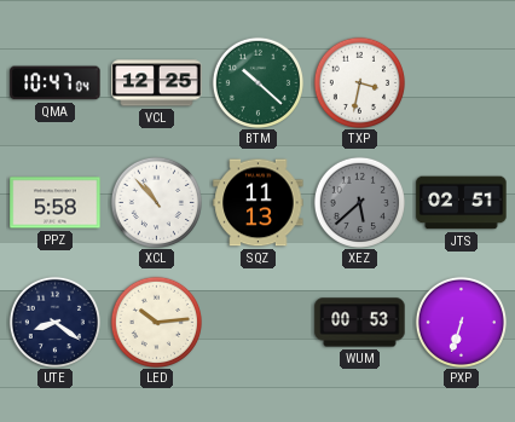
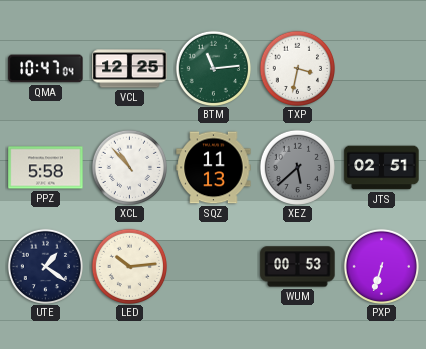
BTM: 10:22 -> 11:14
UTE: 8:21 -> 1:21
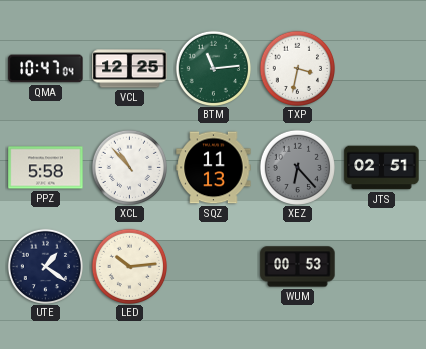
XEZ: 5:38 -> 6:23
PXP: 6:33 -> none
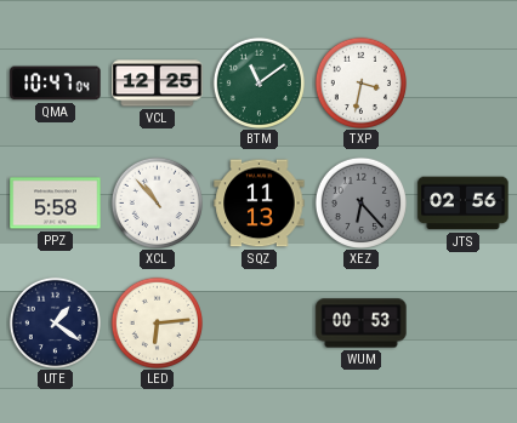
BTM: 11:14 -> 11:09
JTS: 02:51 -> 02:56
LED: 10:14 -> 6:14
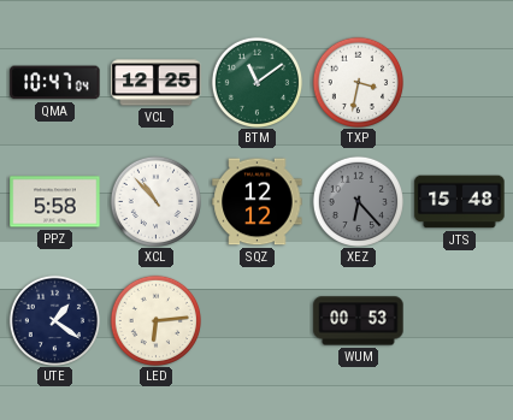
SQZ: 11:13 -> 12:12
JTS: 02:56 -> 15:48
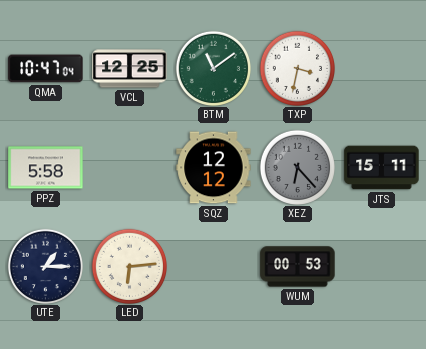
XCL: 10:53 -> none
JTS: 15:48 -> 15:11
UTE: 1:21 -> 1:15
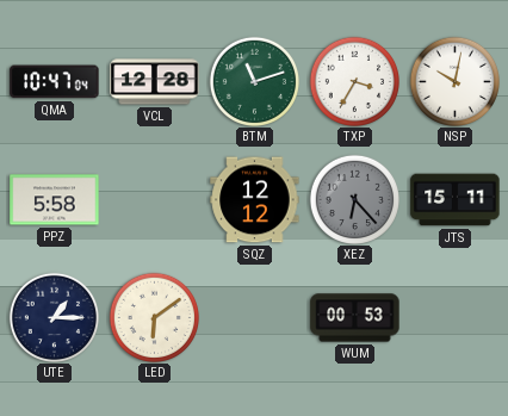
VCL: 12:25 -> 12:28
BTM: 11:09 -> 11:12
TXP: 3:32 -> 3:35
NSP: none -> 10:02
LED: 6:14 -> 6:09
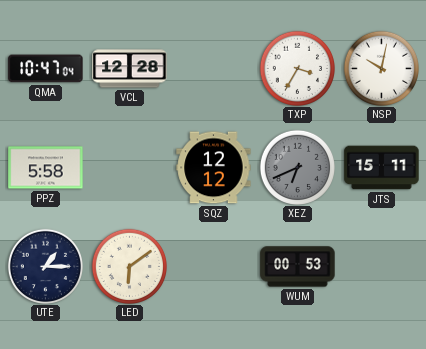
BTM: 11:12 -> none
XEZ: 6:23 -> 6:41
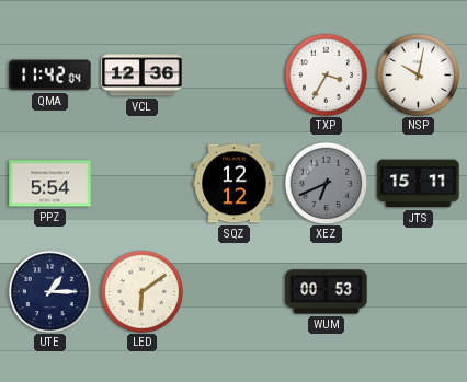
QMA: 10:47 -> 11:42
VCL: 12:28 -> 12:36
PPZ: 5:58 -> 5:54
